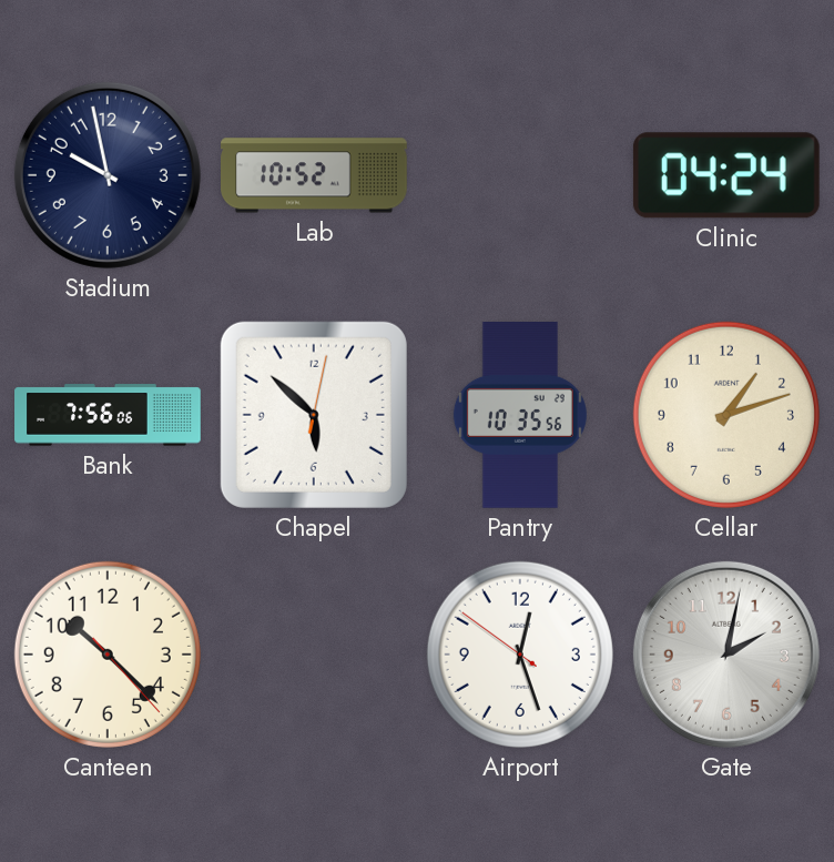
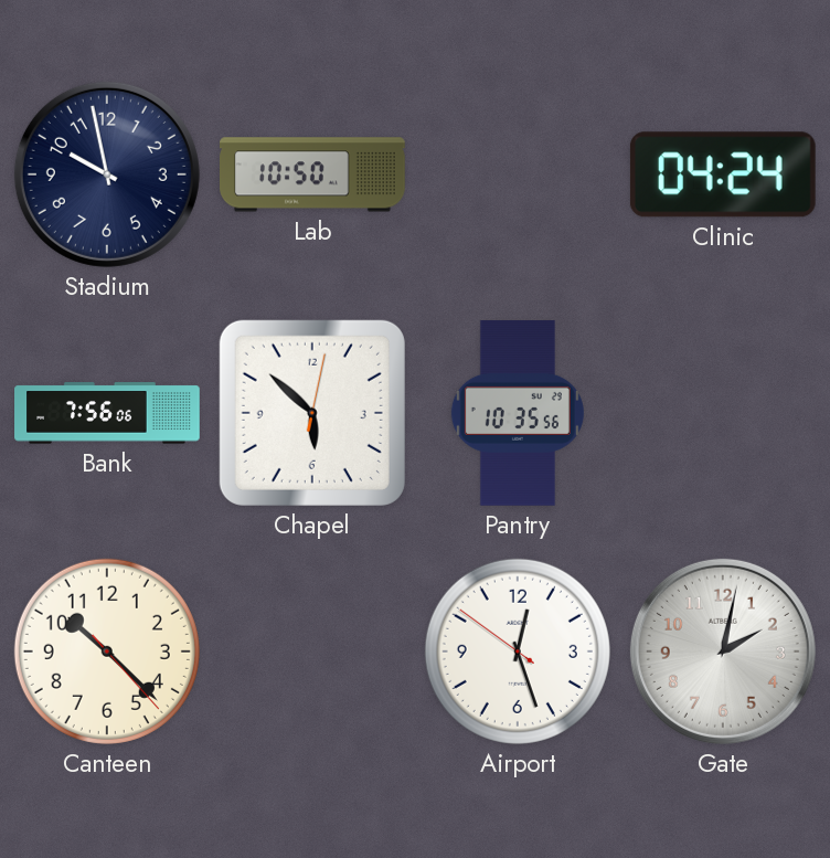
Lab: 10:52 -> 10:50
Cellar: 1:12 -> none
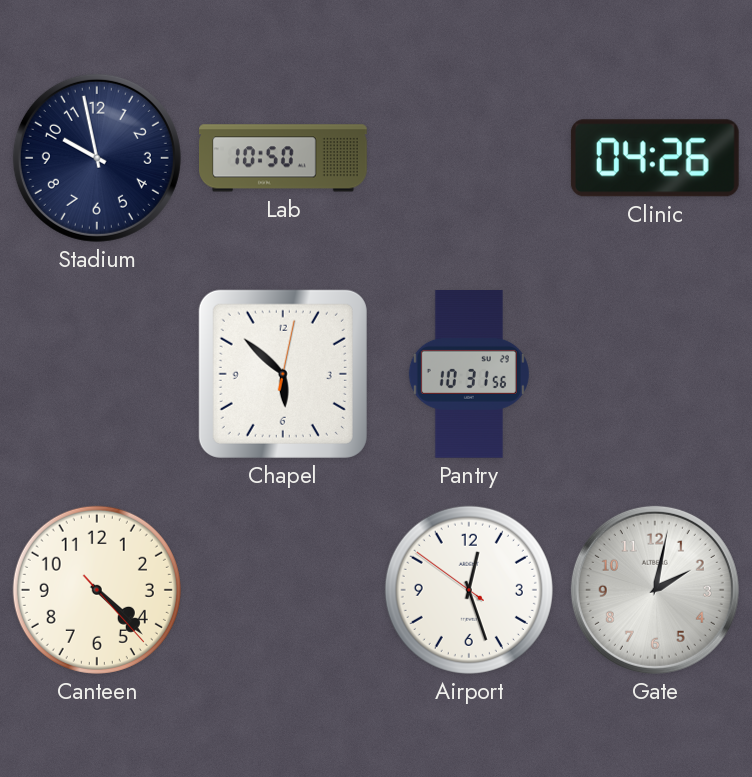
Clinic: 04:24 -> 04:26
Bank: 7:56 -> none
Pantry: 10:35 -> 10:31
Canteen: 10:22 -> 4:22
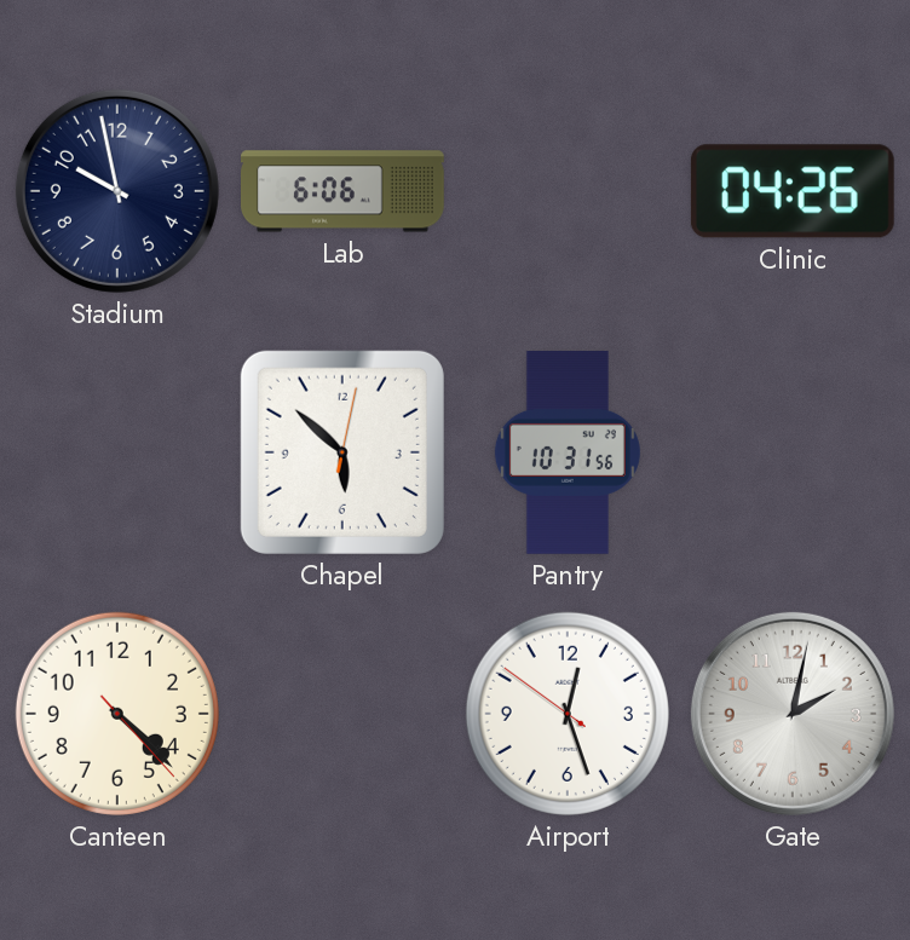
Lab: 10:50 -> 6:06
